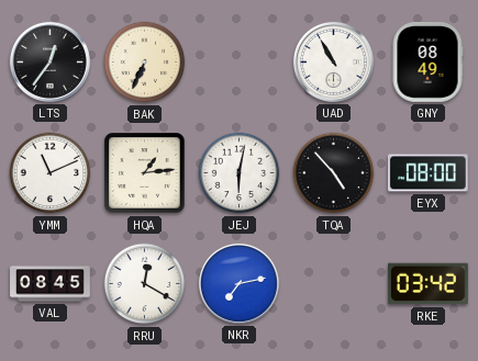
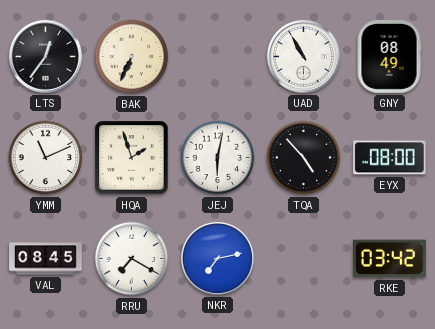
HQA: 1:14 -> 1:57
RRU: 12:20 -> 7:20
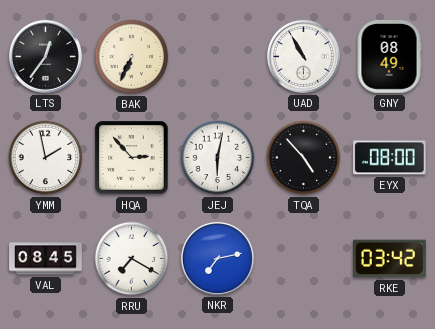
YMM: 11:11 -> 1:58
HQA: 1:57 -> 2:53
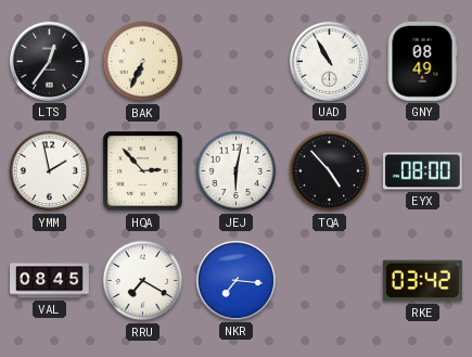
NKR: 7:13 -> 7:16
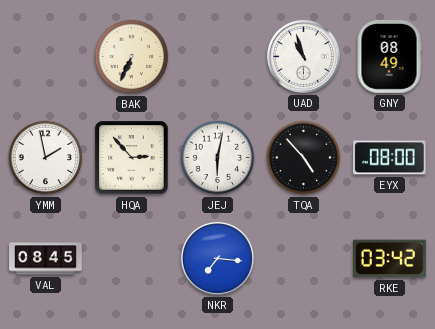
LTS: 12:36 -> none
UAD: 10:55 -> 10:57
RRU: 7:20 -> none
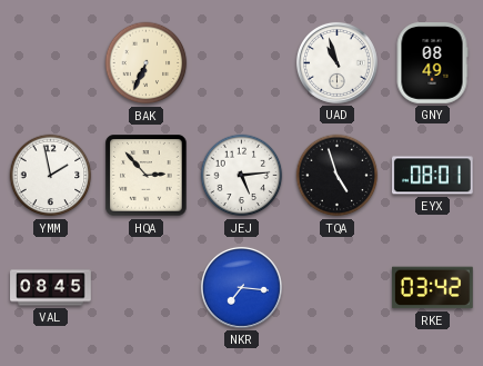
JEJ: 6:02 -> 5:14
TQA: 4:53 -> 4:57
EYX: 08:00 -> 08:01
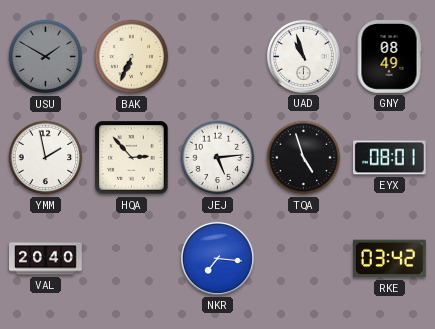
USU: none -> 1:50
VAL: 08:45 -> 20:40
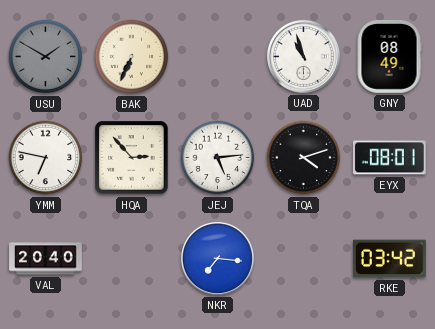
YMM: 1:58 -> 6:47
TQA: 4:57 -> 4:12
